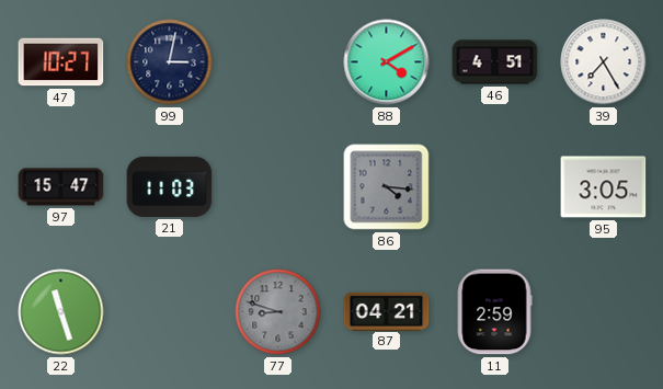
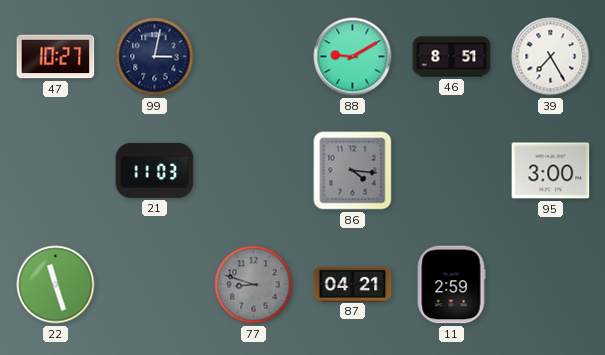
88: 4:10 -> 9:10
46: 4:51 -> 8:51
97: 15:47 -> none
95: 3:05 -> 3:00
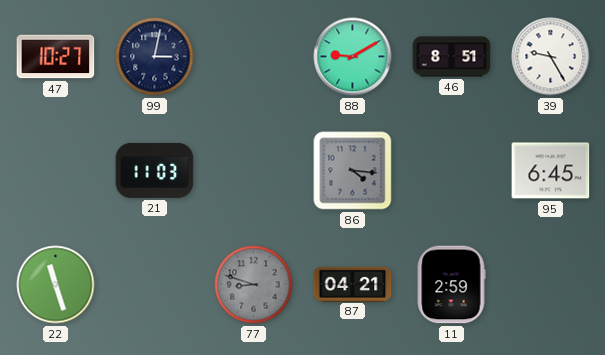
39: 7:25 -> 9:25
95: 3:00 -> 6:45
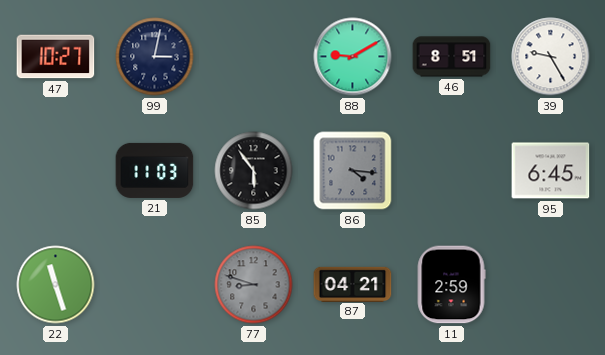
85: none -> 5:54
